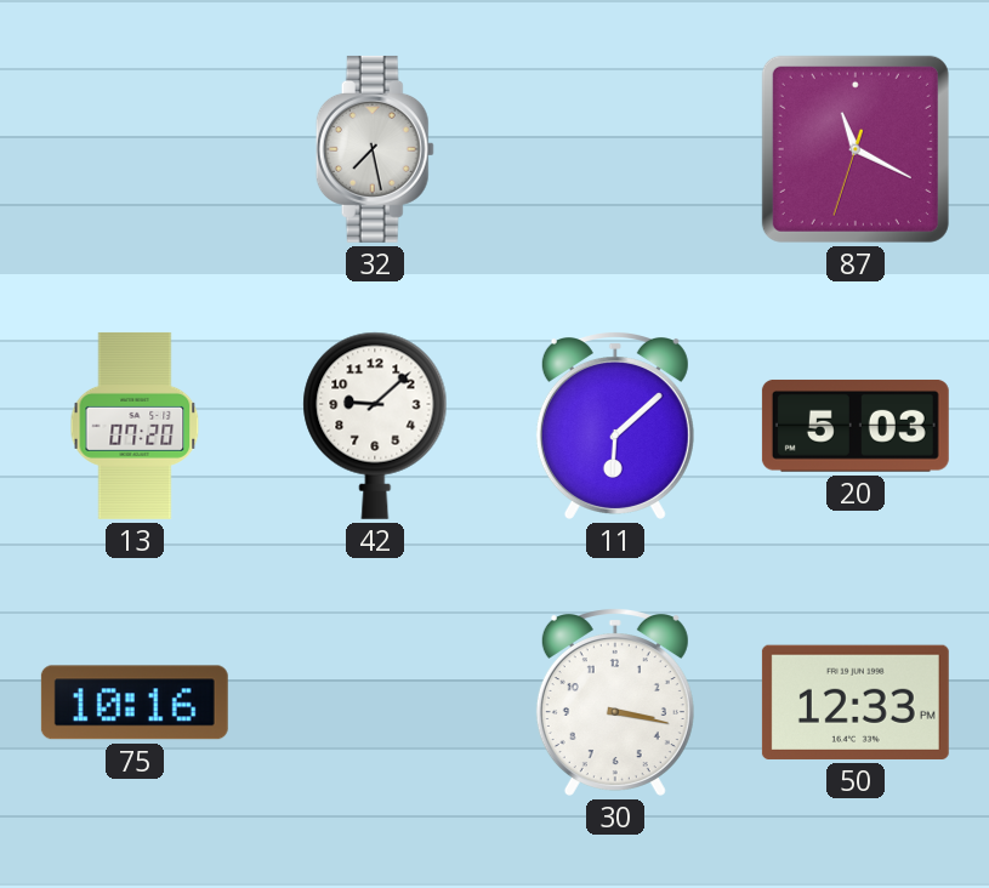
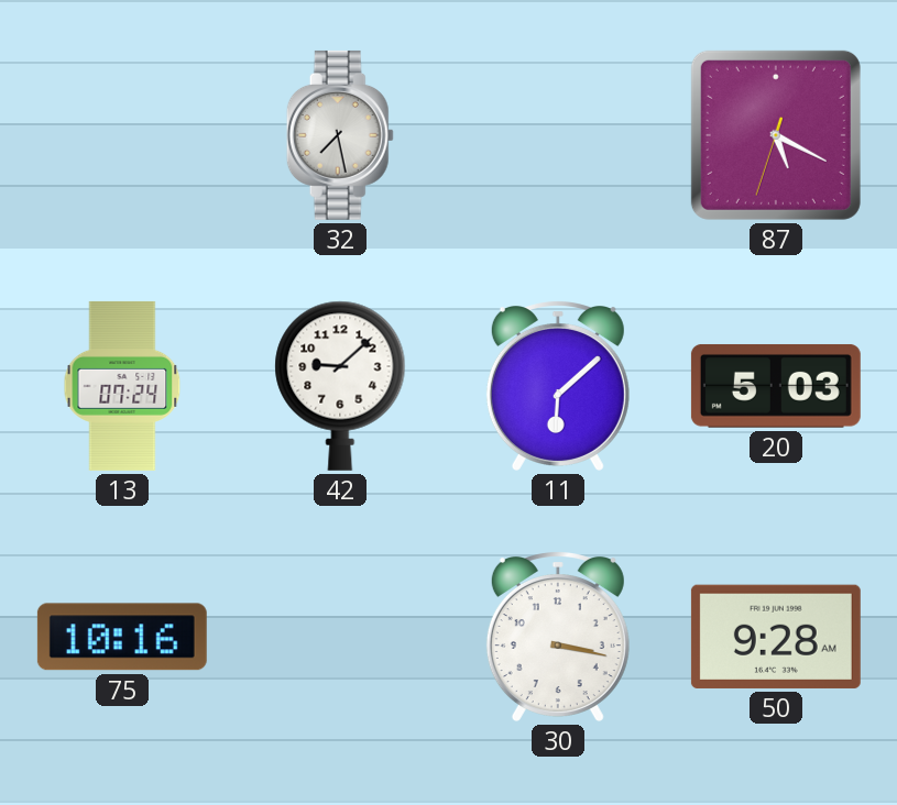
87: 11:19 -> 5:19
13: 07:20 -> 07:24
50: 12:33 -> 9:28
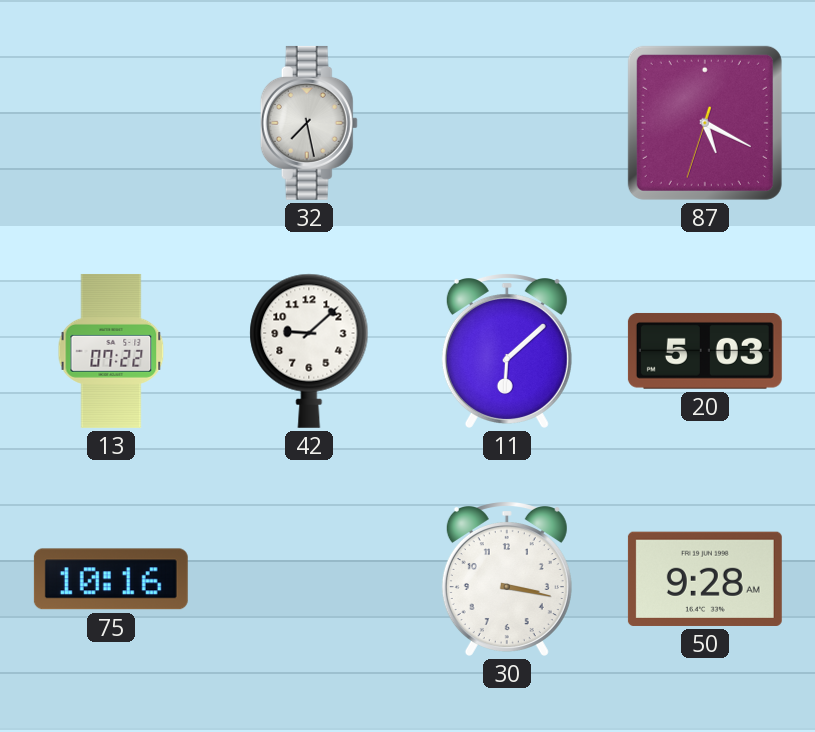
13: 07:24 -> 07:22
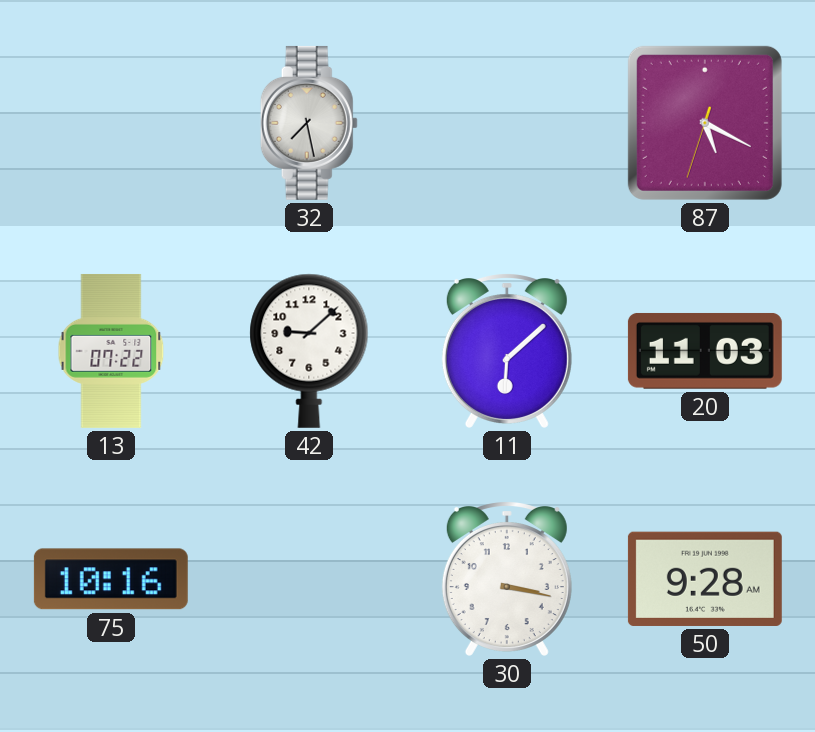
20: 5:03 -> 11:03
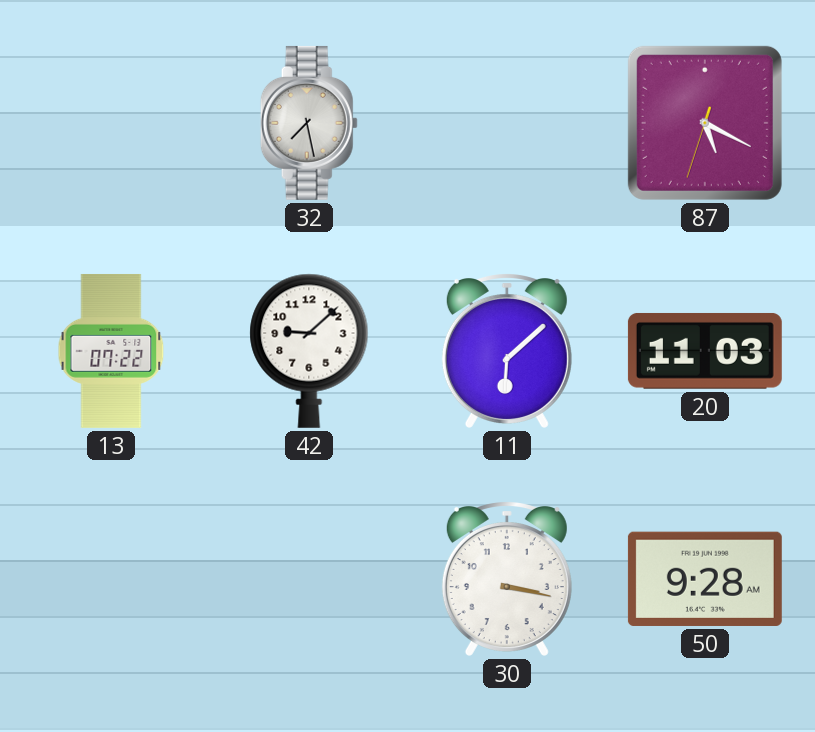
75: 10:16 -> none
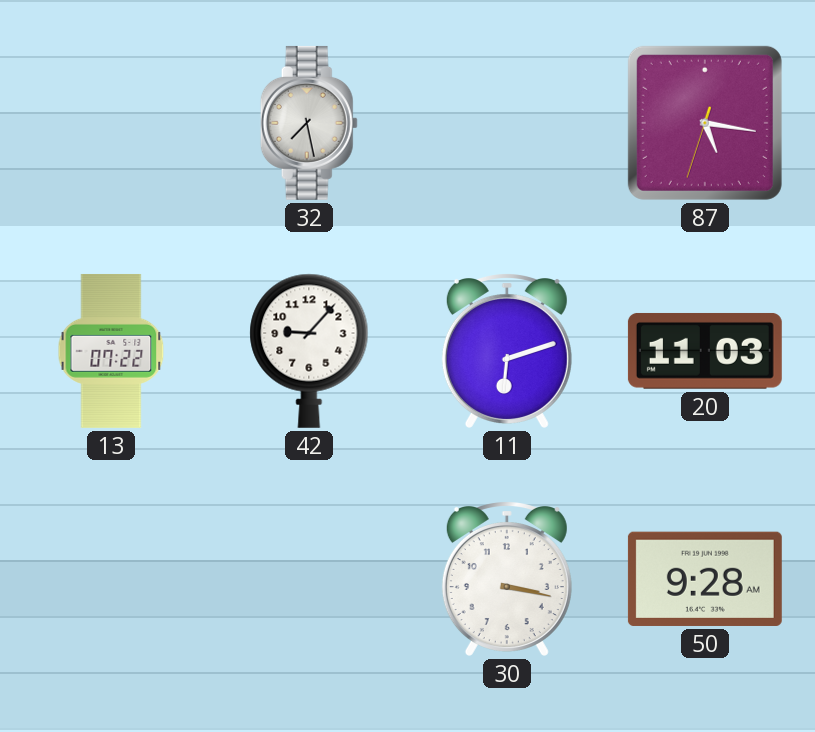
87: 5:19 -> 5:16
42: 9:08 -> 9:07
11: 6:08 -> 6:12
